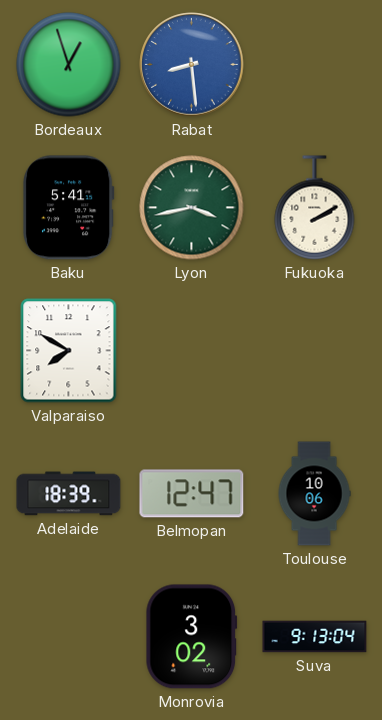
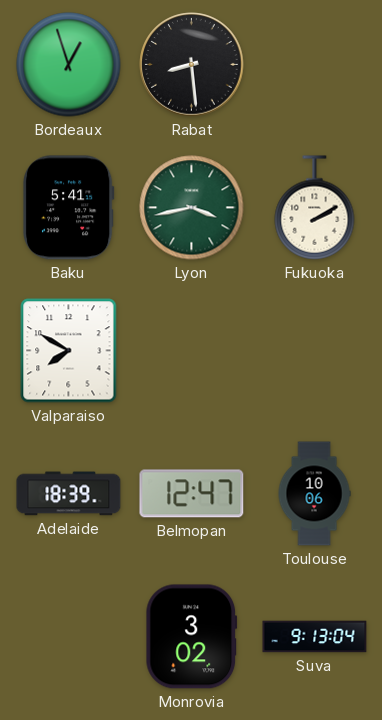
Rabat dial: blue -> black
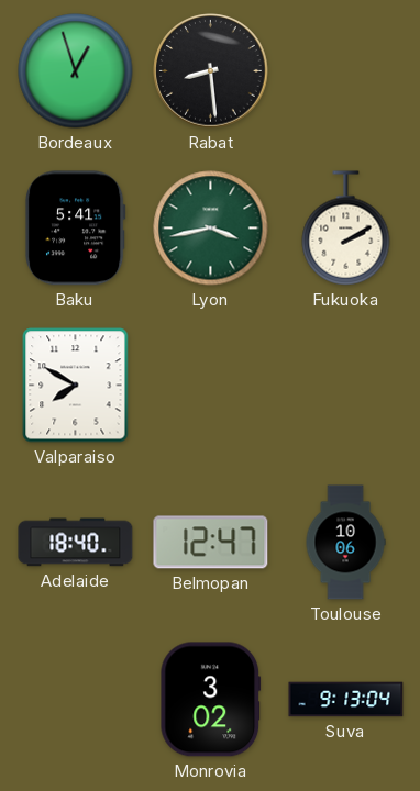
Adelaide: 18:39 -> 18:40
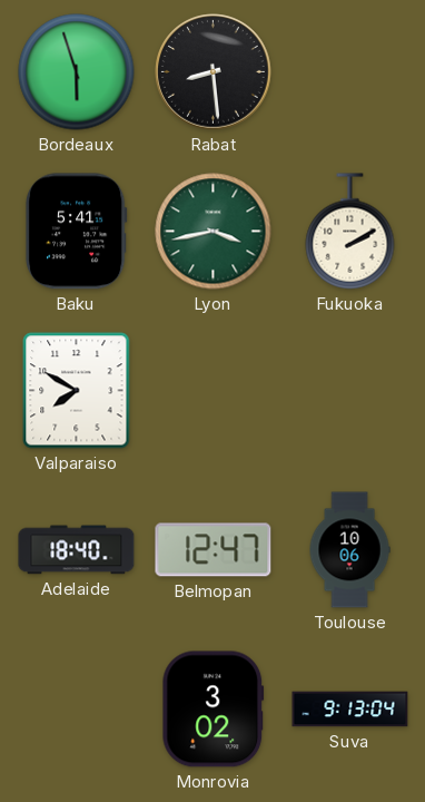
Bordeaux: 12:57 -> 5:57
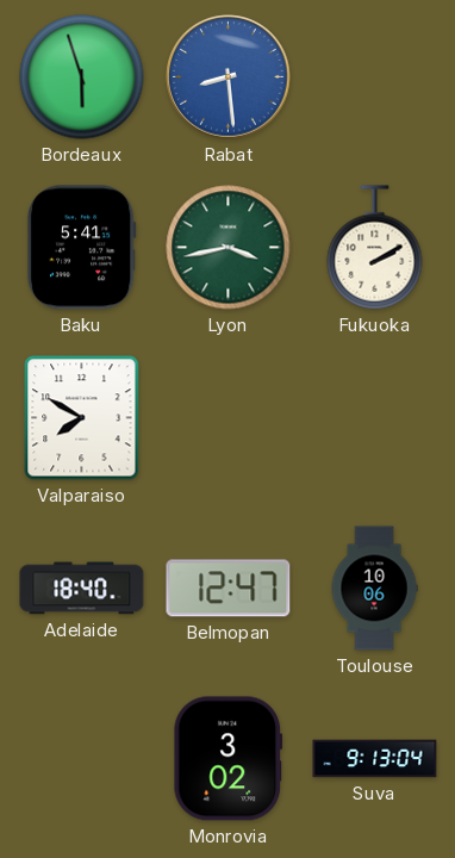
Rabat dial: black -> blue
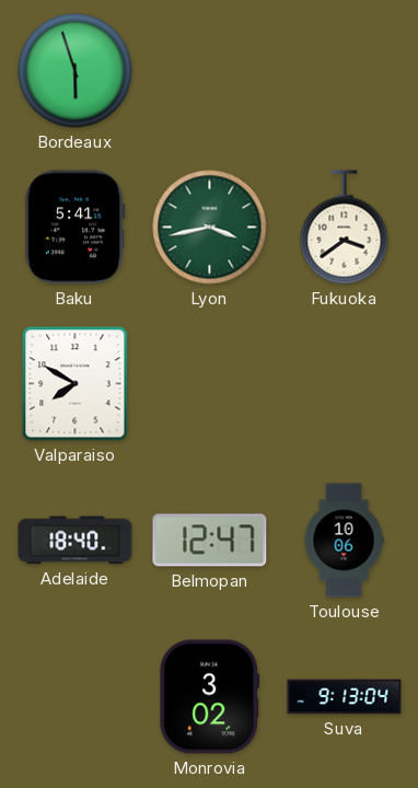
Rabat: 8:29 -> none
Fukuoka: 2:10 -> 3:39
